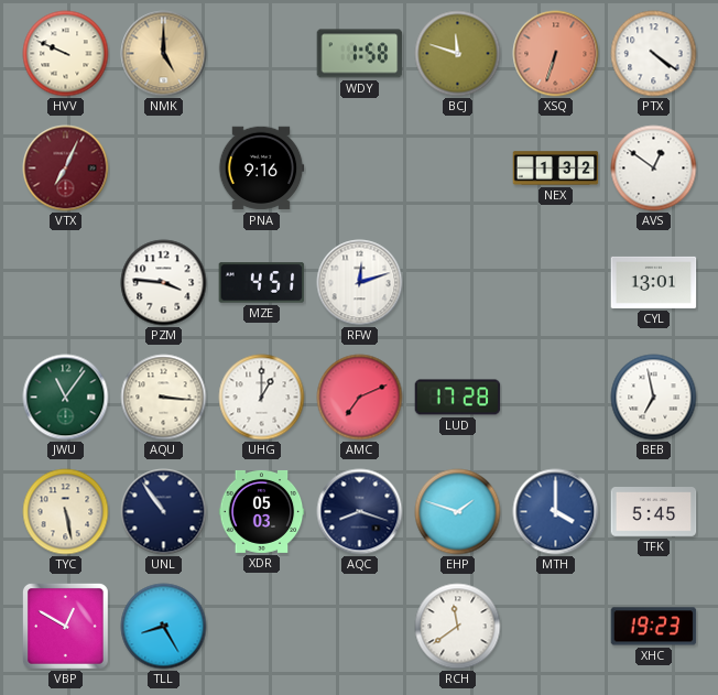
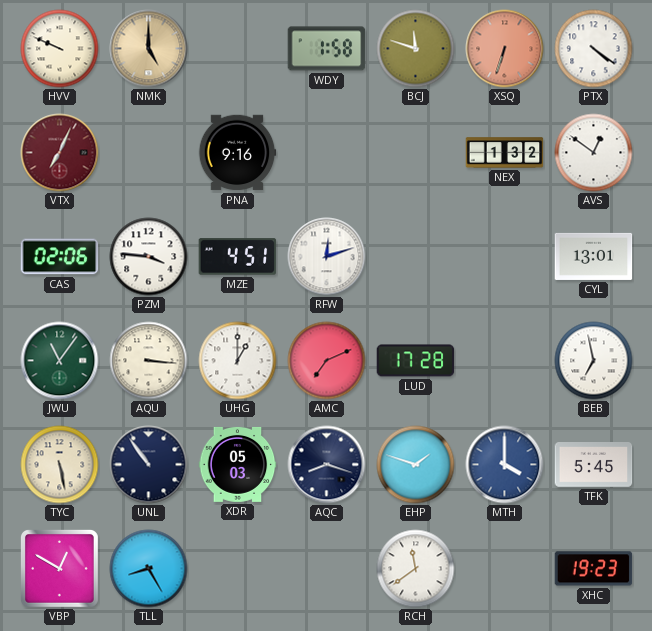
CAS: none -> 02:06
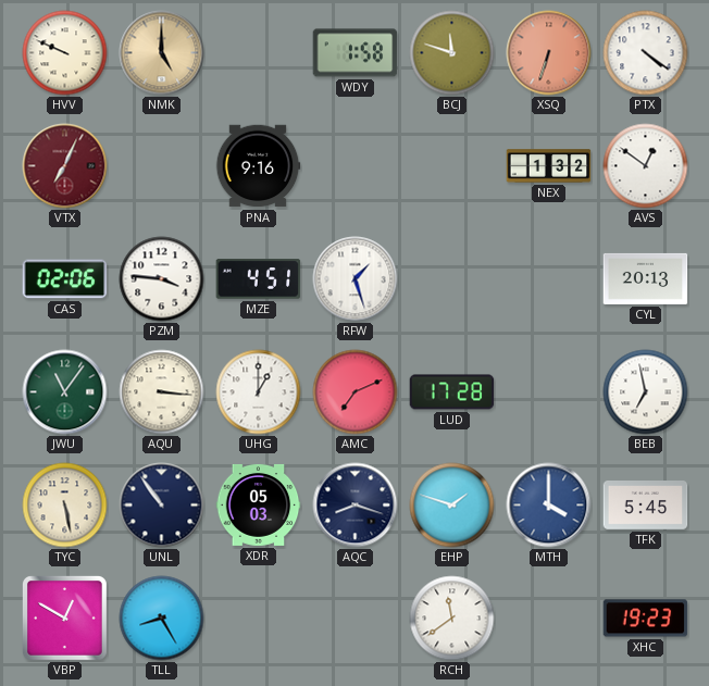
RFW: 12:12 -> 1:27
CYL: 13:01 -> 20:13
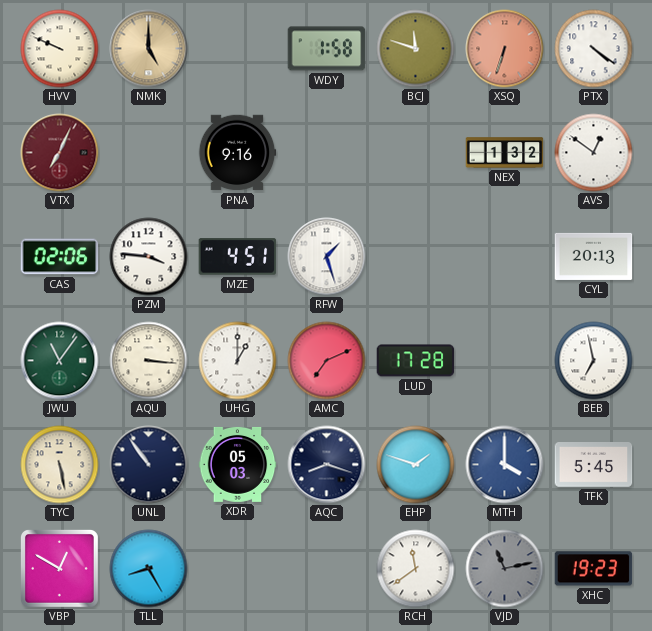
VJD: none -> 11:13
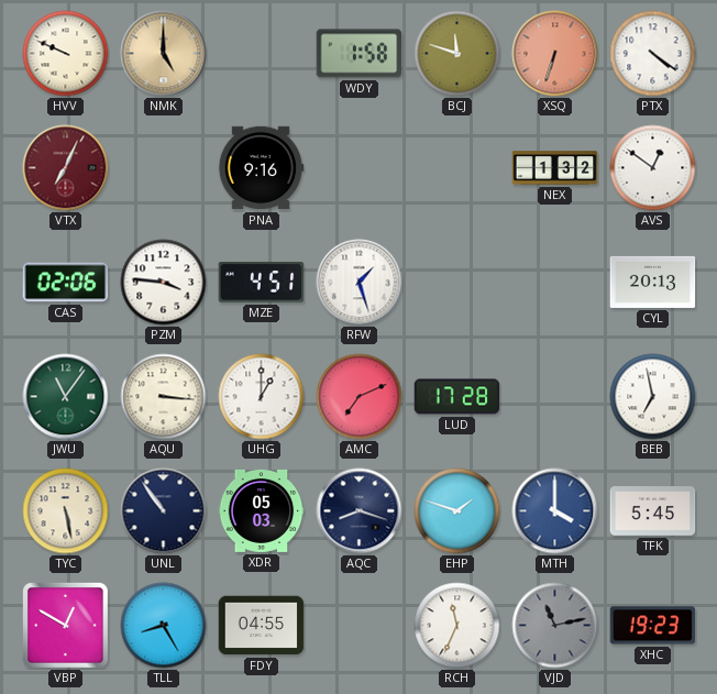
FDY: none -> 04:55
RCH: 11:39 -> 11:34
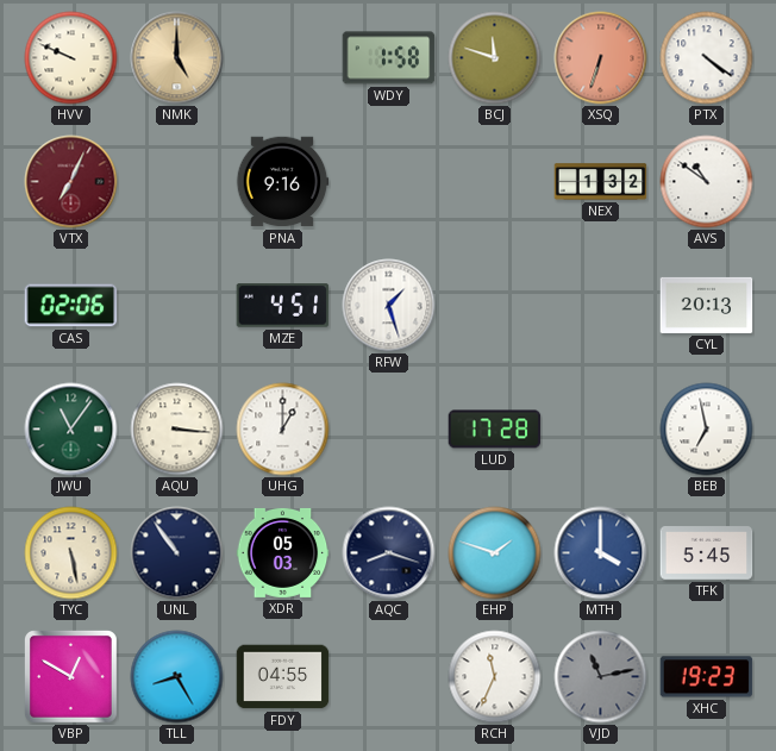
AVS: 12:51 -> 10:51
PZM: 3:46 -> none
AMC: 7:11 -> none
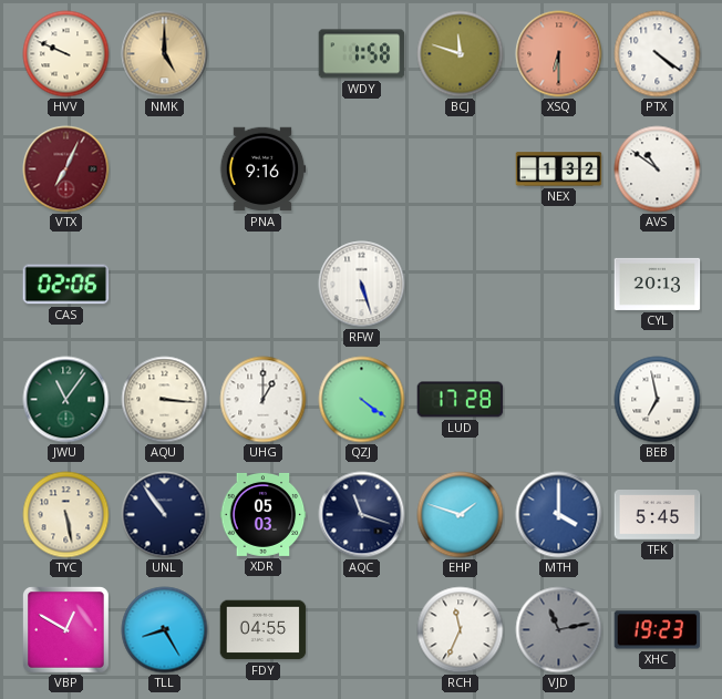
XSQ: 6:33 -> 6:30
MZE: 4:51 -> none
RFW: 1:27 -> 5:27
QZJ: none -> 4:21
AQC: 8:18 -> 11:18
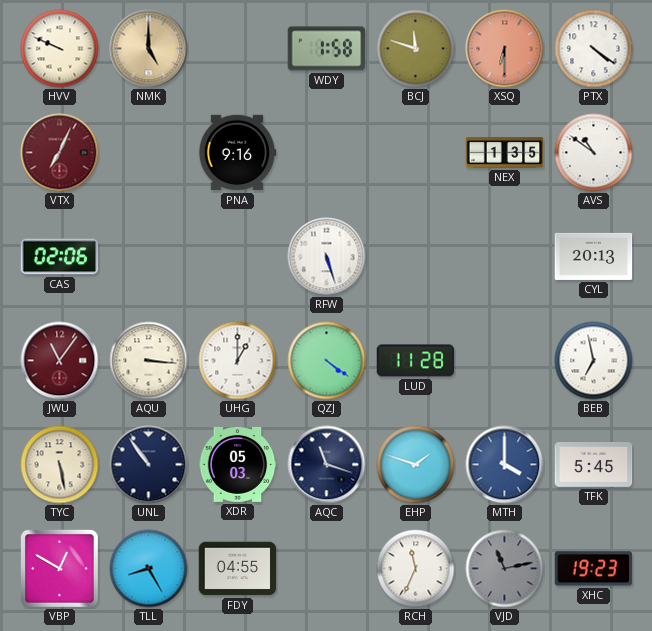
NEX: 1:32 -> 1:35
JWU dial: green -> burgundy
LUD: 17:28 -> 11:28
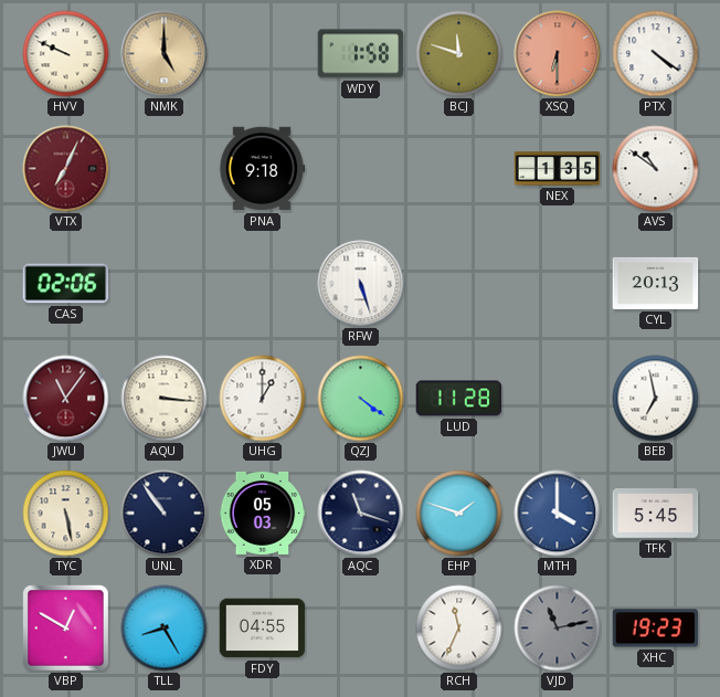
PNA: 9:16 -> 9:18
